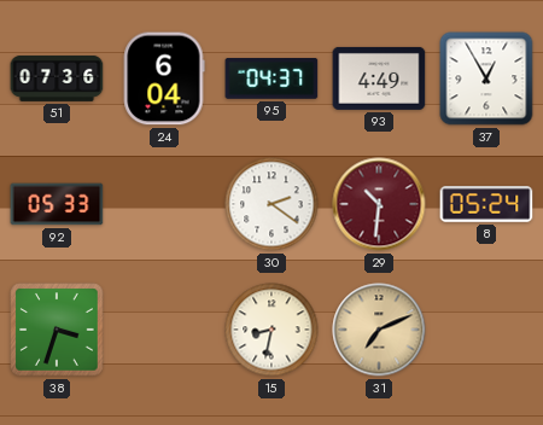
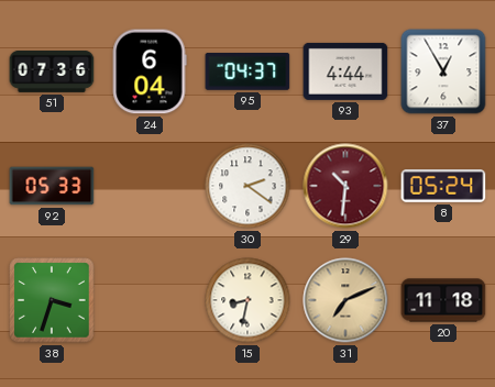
93: 4:49 -> 4:44
20: none -> 11:18
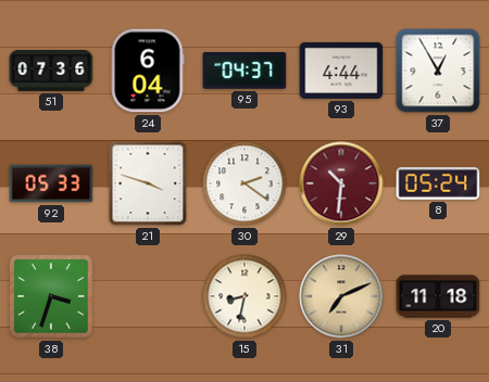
21: none -> 3:48
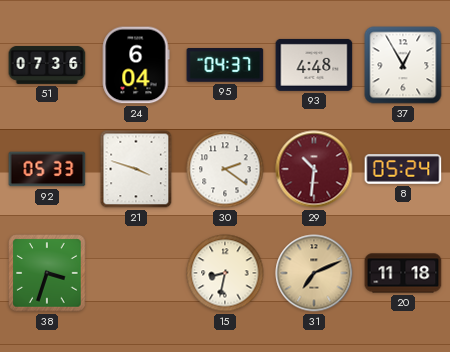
93: 4:44 -> 4:48
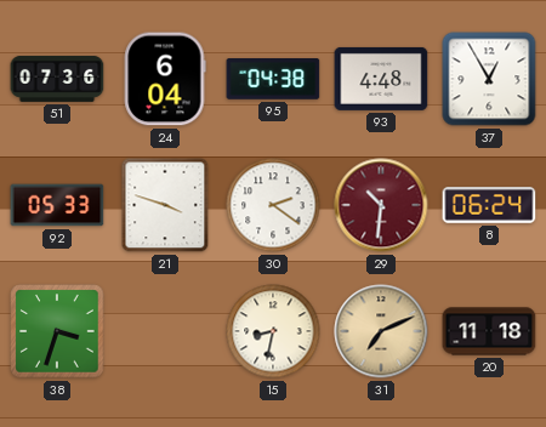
95: 04:37 -> 04:38
8: 05:24 -> 06:24
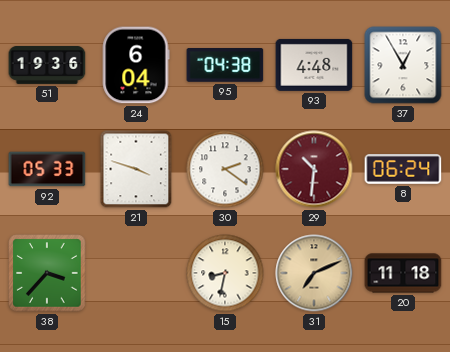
51: 07:36 -> 19:36
38: 3:33 -> 3:37
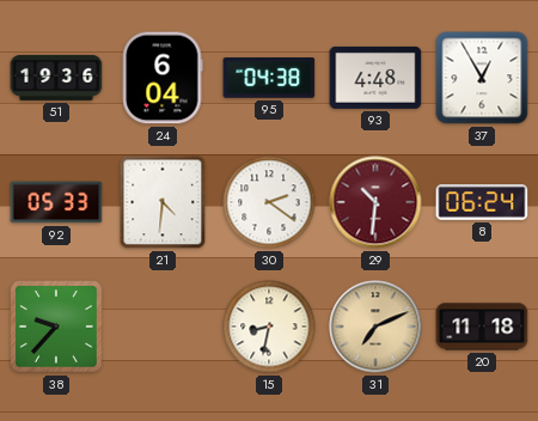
21: 3:48 -> 4:31
38: 3:37 -> 9:37
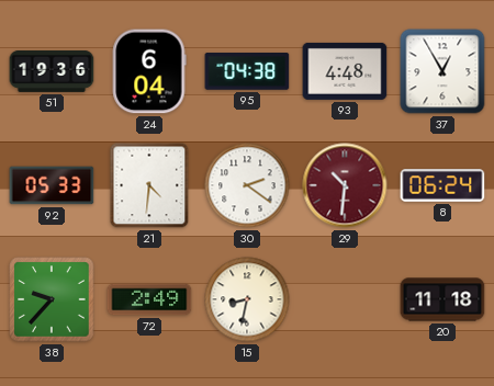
72: none -> 2:49
31: 7:11 -> none
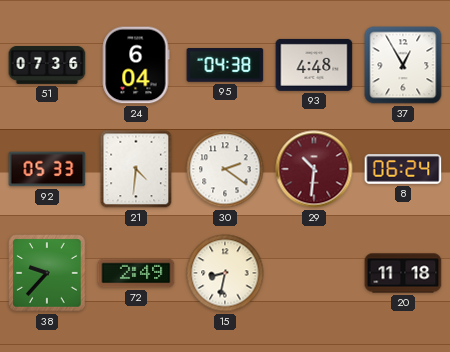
51: 19:36 -> 07:36
